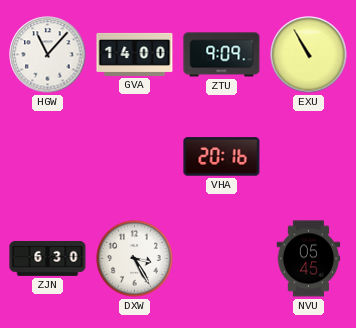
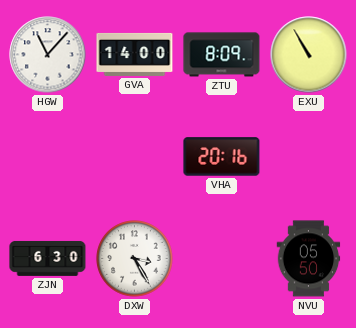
ZTU: 9:09 -> 8:09
NVU: 05:45 -> 05:50
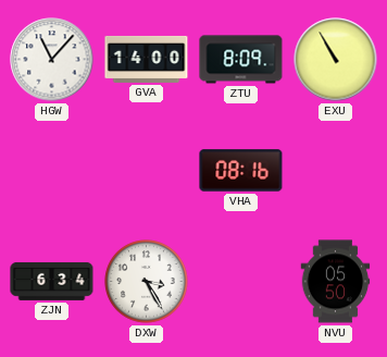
VHA: 20:16 -> 08:16
ZJN: 6:30 -> 6:34
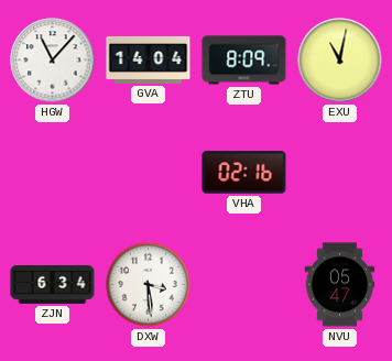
GVA: 14:00 -> 14:04
EXU: 10:55 -> 11:02
VHA: 08:16 -> 02:16
DXW: 3:25 -> 3:29
NVU: 05:50 -> 05:47
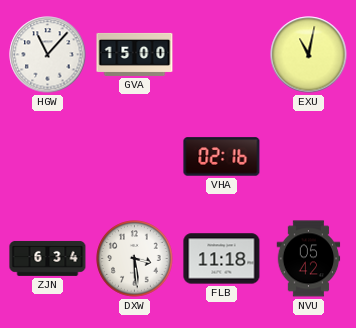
GVA: 14:04 -> 15:00
ZTU: 8:09 -> none
FLB: none -> 11:18
NVU: 05:47 -> 05:42
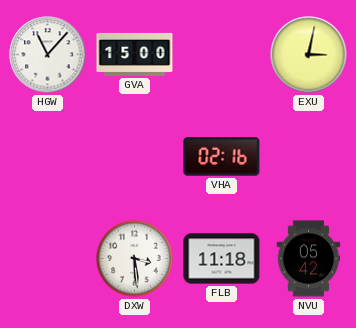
EXU: 11:02 -> 3:02
ZJN: 6:34 -> none
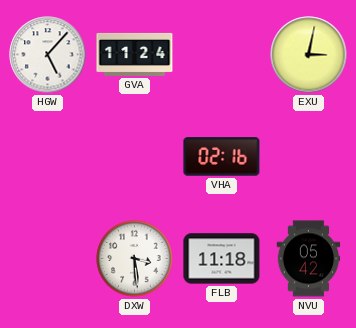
HGW: 11:07 -> 5:07
GVA: 15:00 -> 11:24
